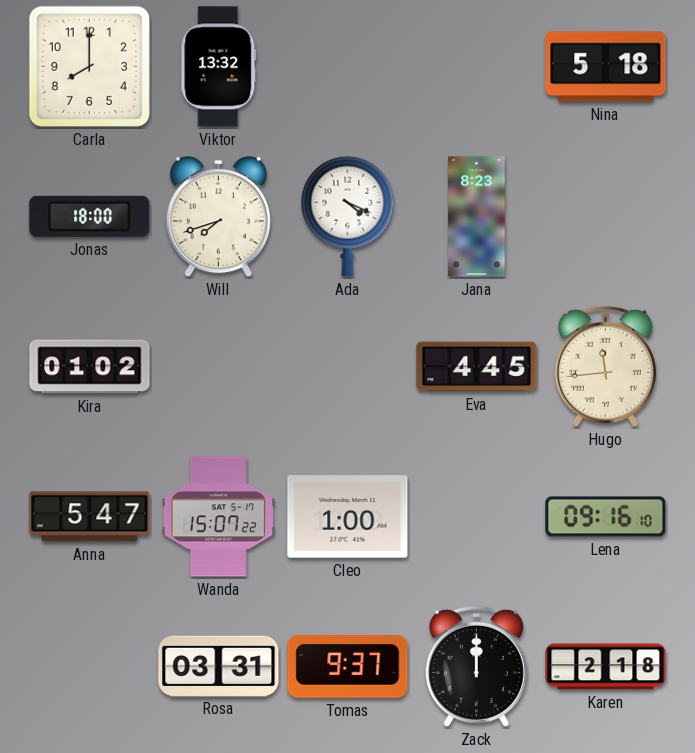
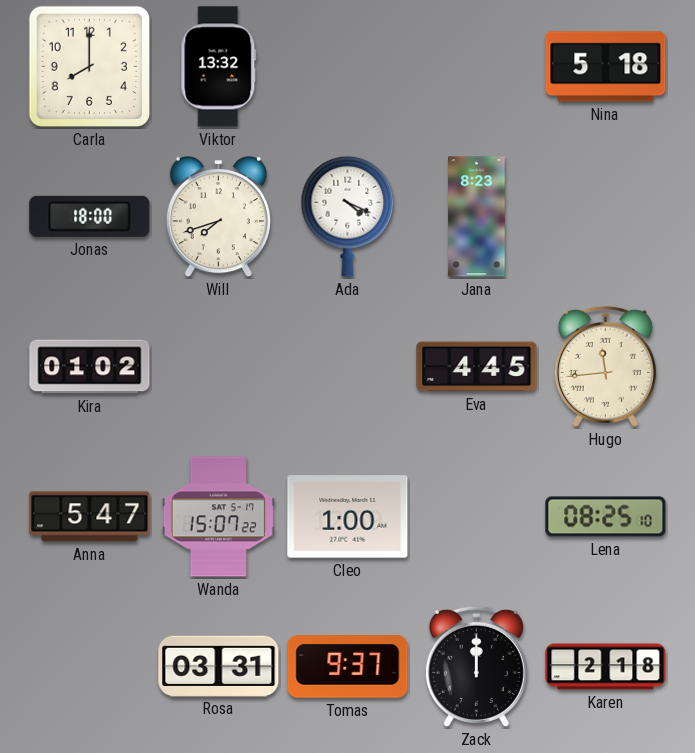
Lena: 09:16 -> 08:25
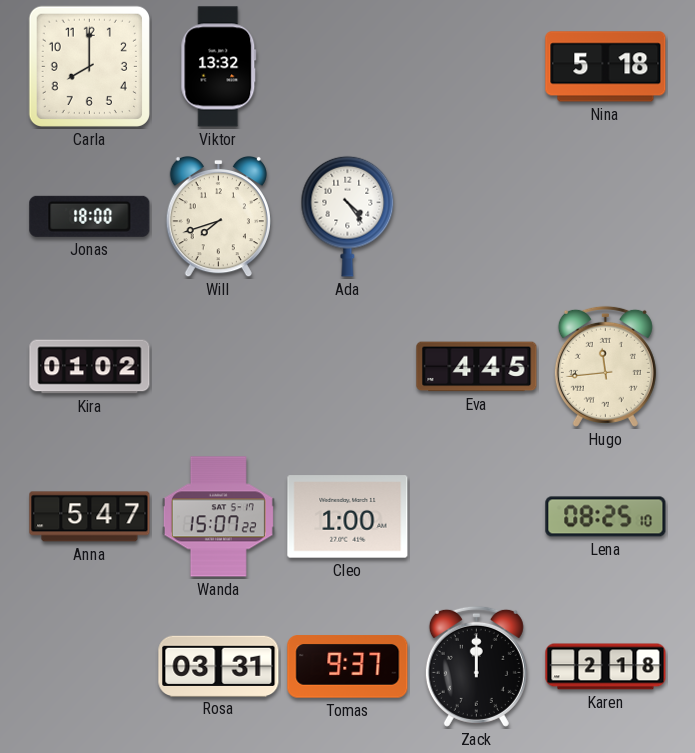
Ada: 4:19 -> 4:24
Jana: 8:23 -> none
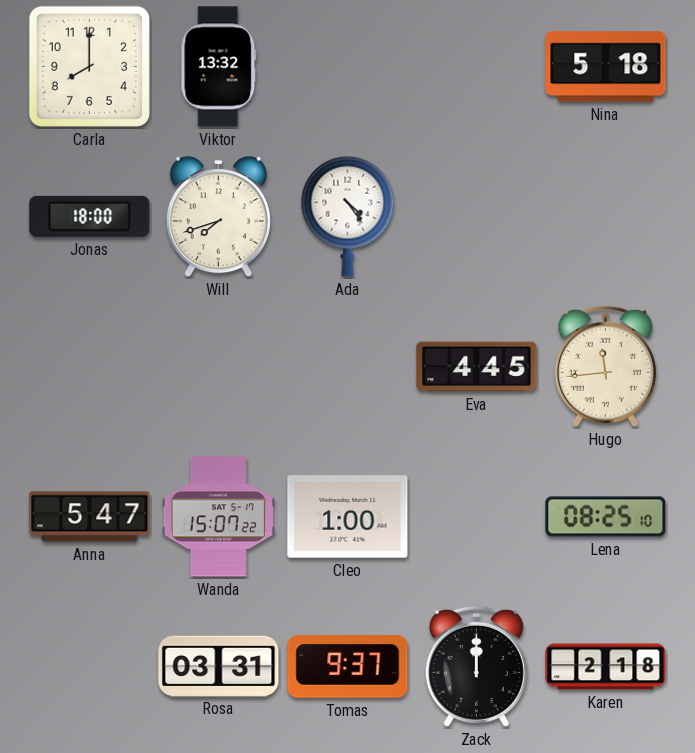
Kira: 01:02 -> none
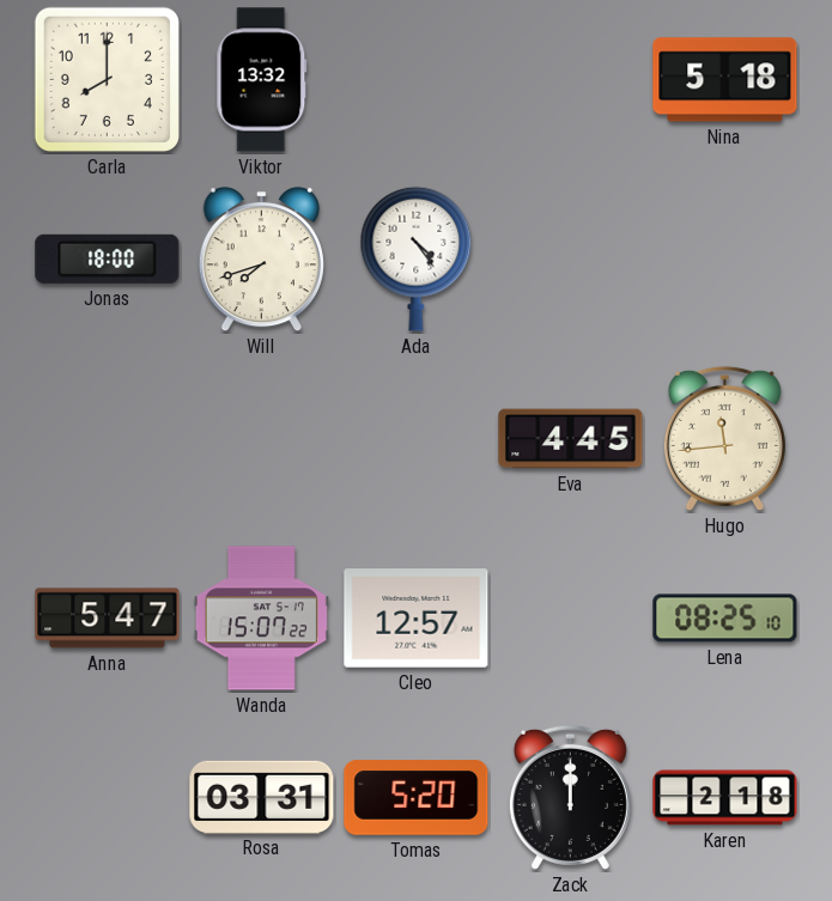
Cleo: 1:00 -> 12:57
Tomas: 9:37 -> 5:20
